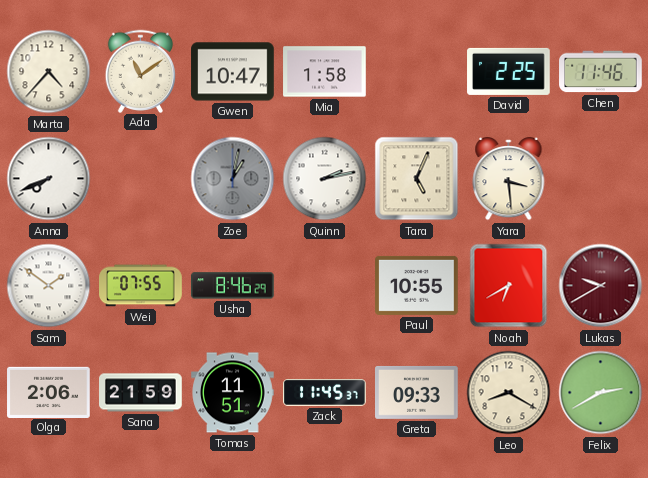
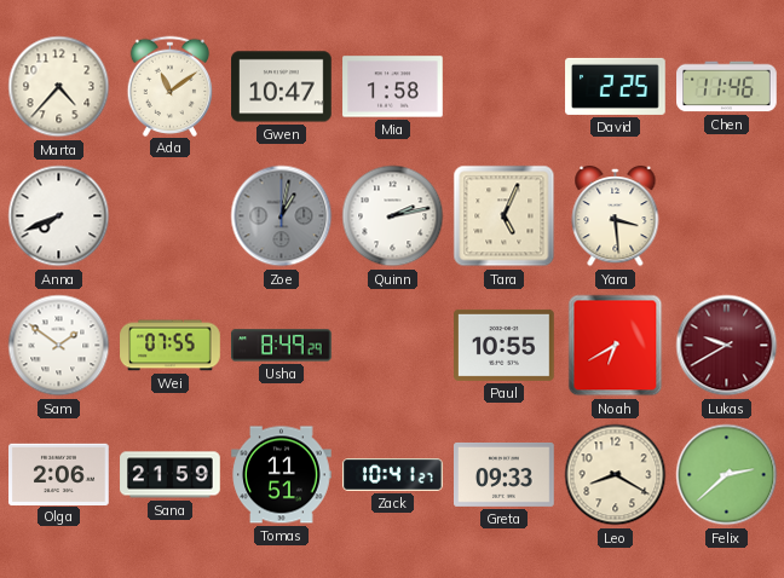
Usha: 8:46 -> 8:49
Zack: 11:45 -> 10:41
Felix: 2:40 -> 2:38
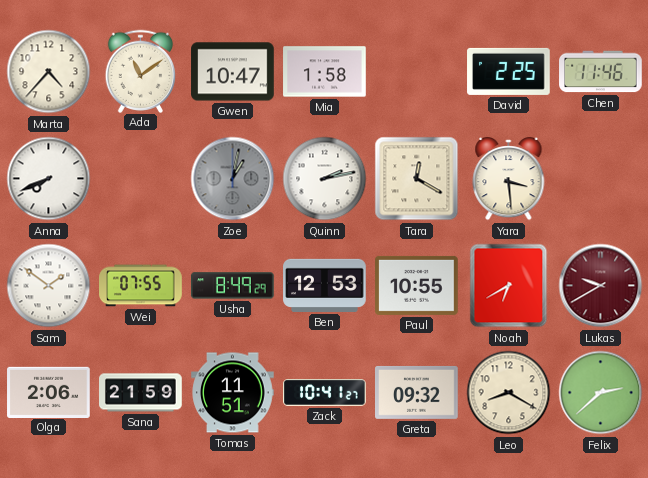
Tara: 5:04 -> 12:20
Ben: none -> 12:53
Greta: 09:33 -> 09:32
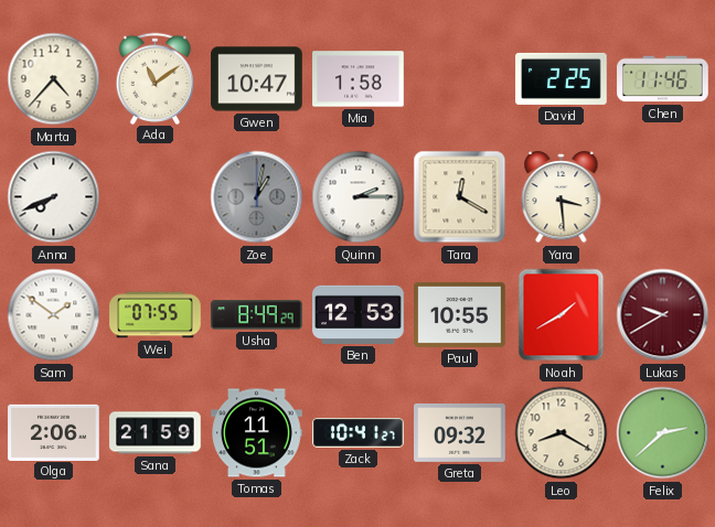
Quinn: 2:13 -> 2:15
Noah: 6:40 -> 1:40
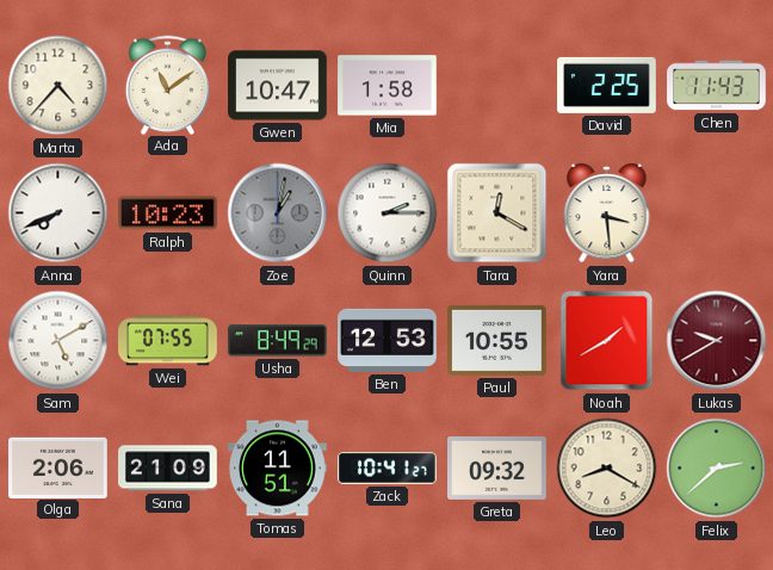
Chen: 11:46 -> 11:43
Ralph: none -> 10:23
Sam: 1:51 -> 5:10
Sana: 21:59 -> 21:09
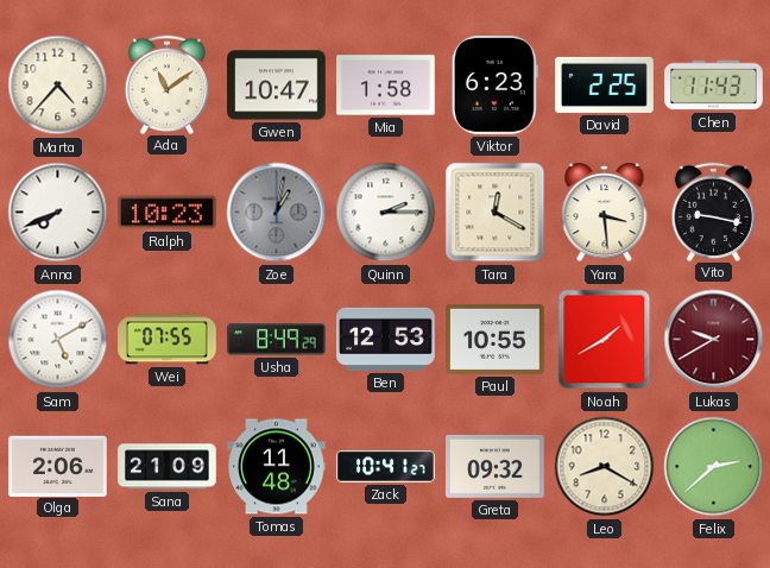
Viktor: none -> 6:23
Vito: none -> 9:17
Tomas: 11:51 -> 11:48
